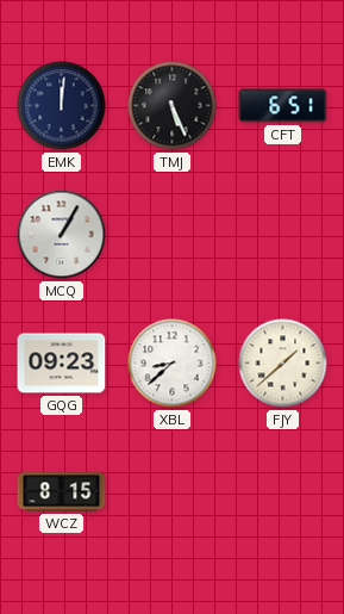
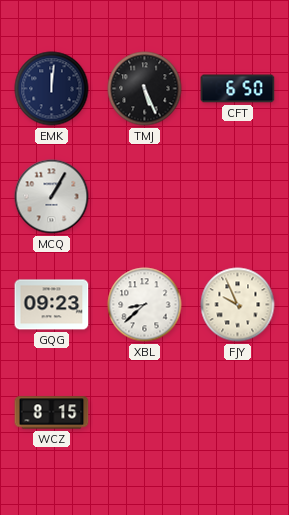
CFT: 6:51 -> 6:50
FJY: 1:38 -> 9:56
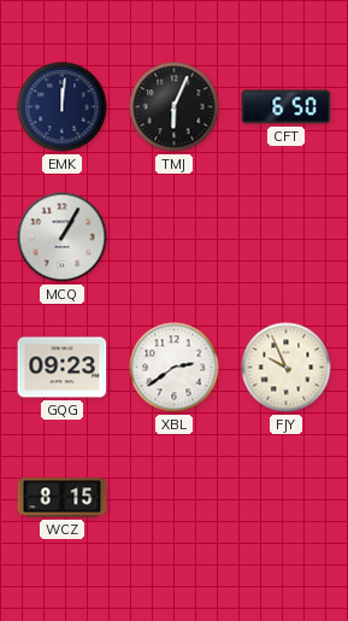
TMJ: 5:26 -> 6:04
XBL: 8:38 -> 2:39
